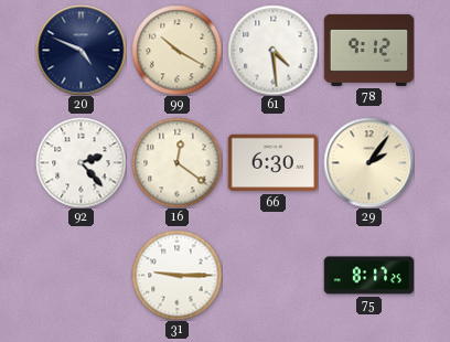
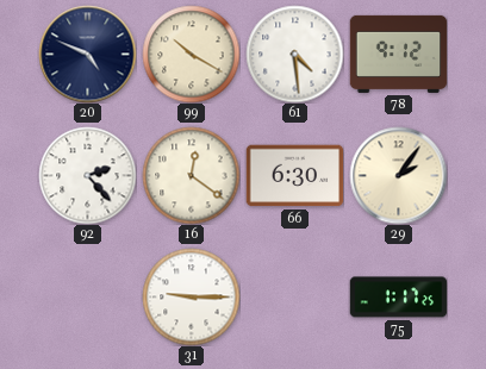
75: 8:17 -> 1:17
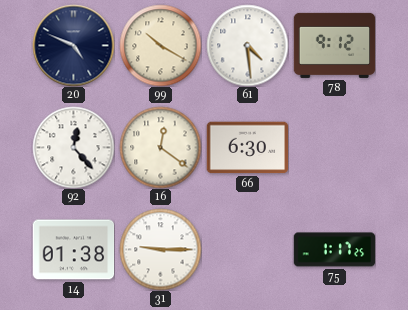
92: 2:23 -> 12:23
29: 2:06 -> none
14: none -> 01:38
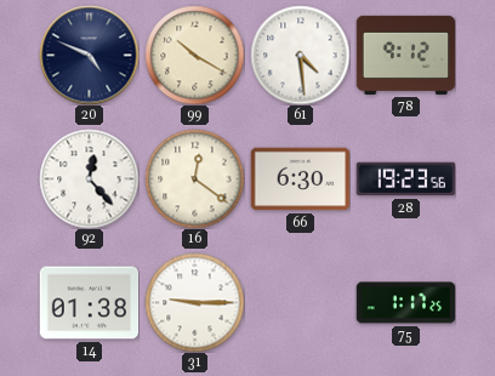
28: none -> 19:23
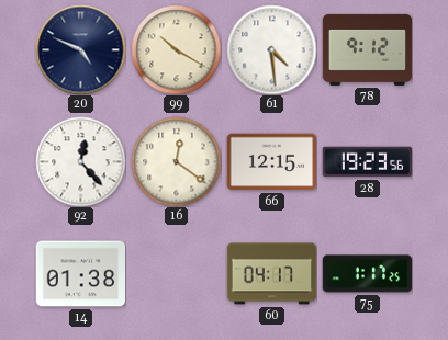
66: 6:30 -> 12:15
31: 9:15 -> none
60: none -> 04:17
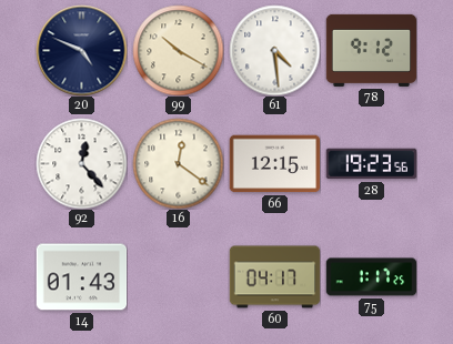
14: 01:38 -> 01:43
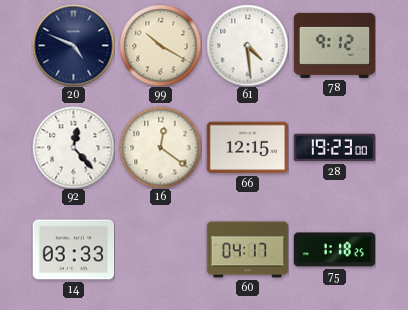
28: 19:23:56 -> 19:23:00
14: 01:43 -> 03:33
75: 1:17 -> 1:18
